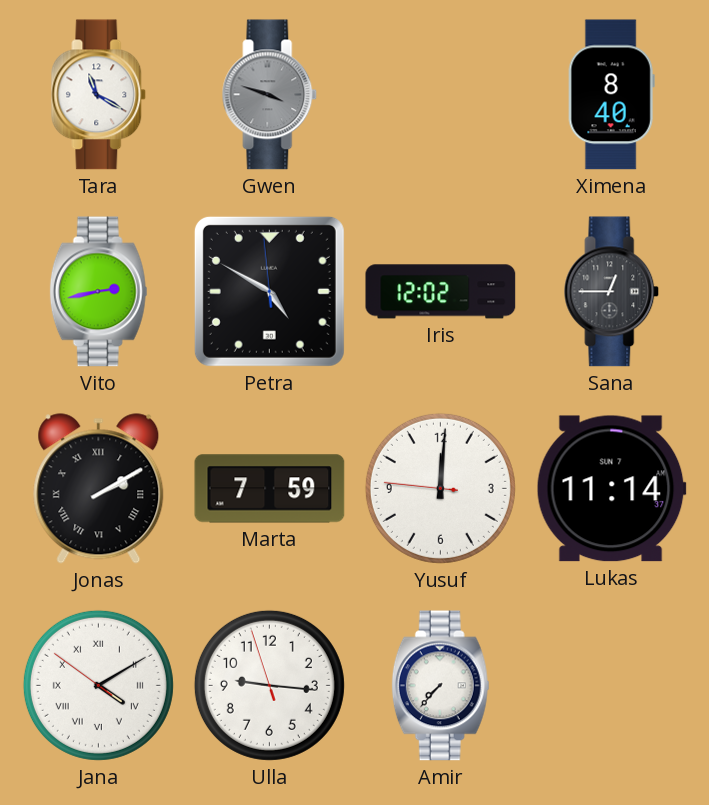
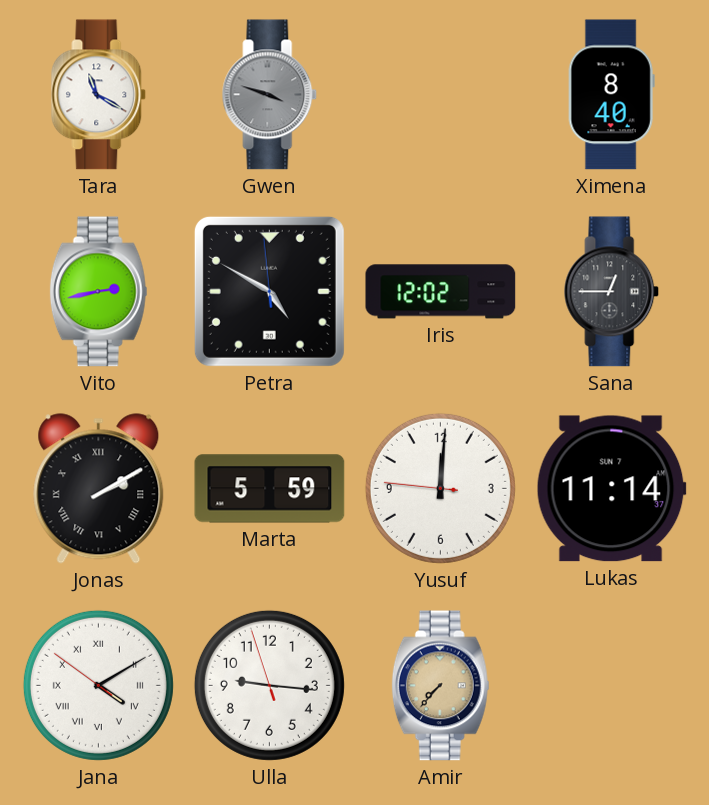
Marta: 7:59 -> 5:59
Amir dial: white -> champagne
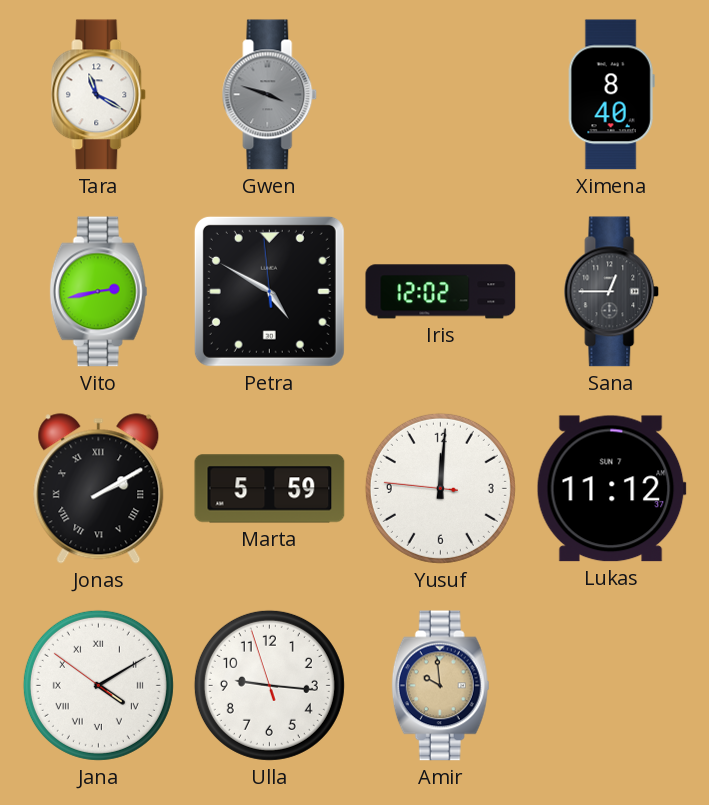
Lukas: 11:14 -> 11:12
Amir: 7:37 -> 9:59
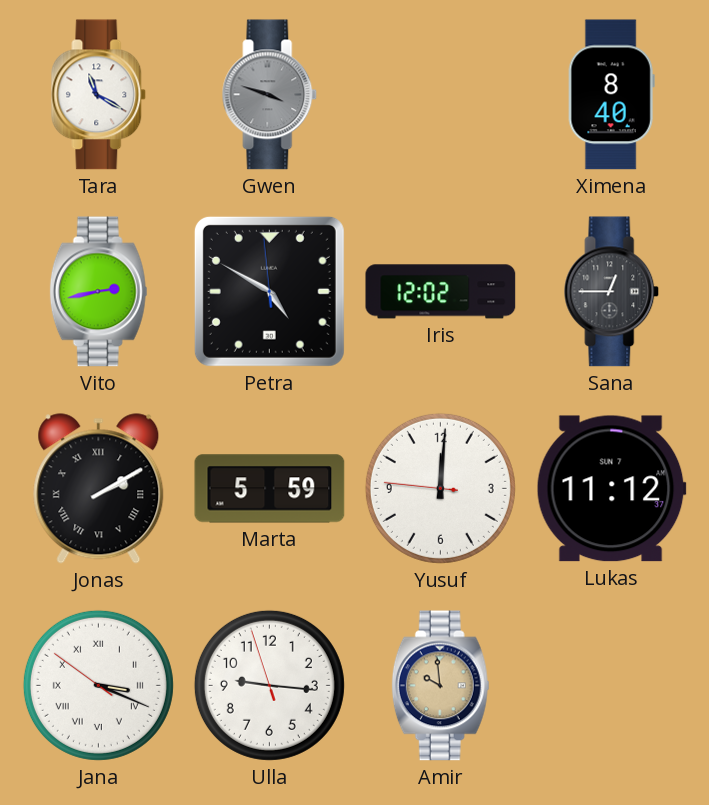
Jana: 4:09 -> 3:18
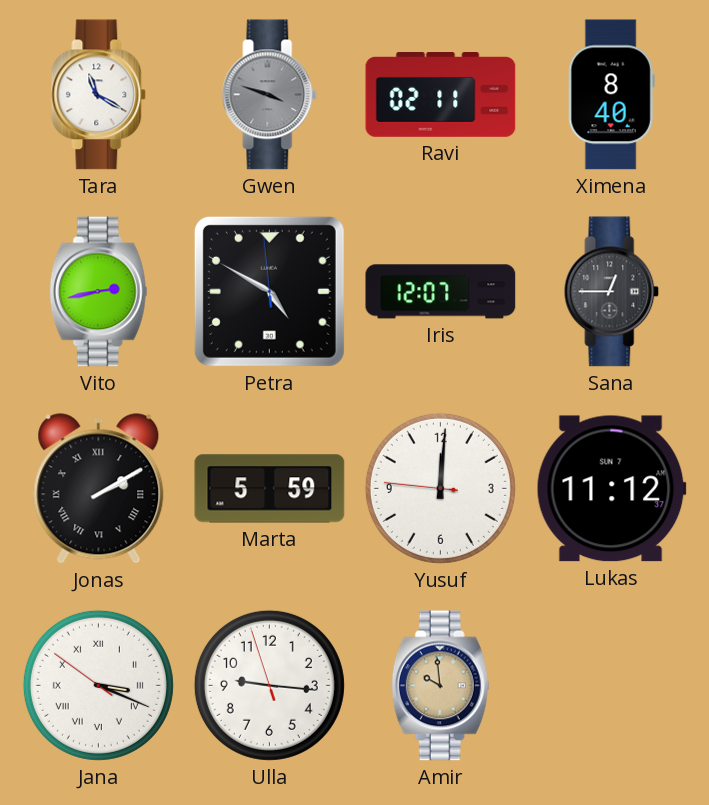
Ravi: none -> 02:11
Iris: 12:02 -> 12:07
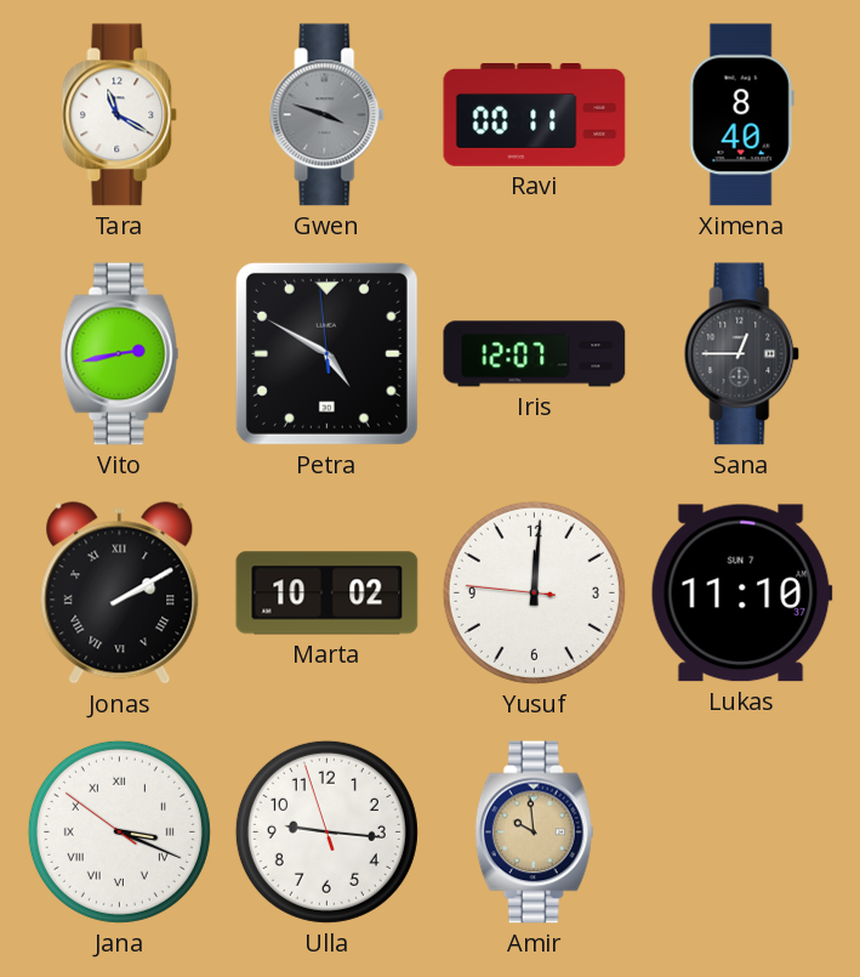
Ravi: 02:11 -> 00:11
Marta: 5:59 -> 10:02
Lukas: 11:12 -> 11:10
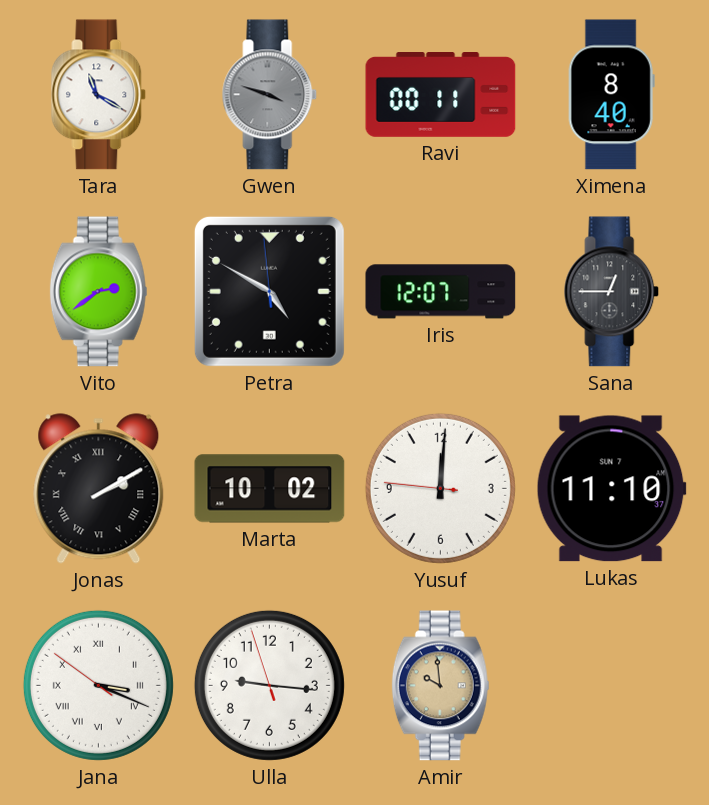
Vito: 2:43 -> 2:39
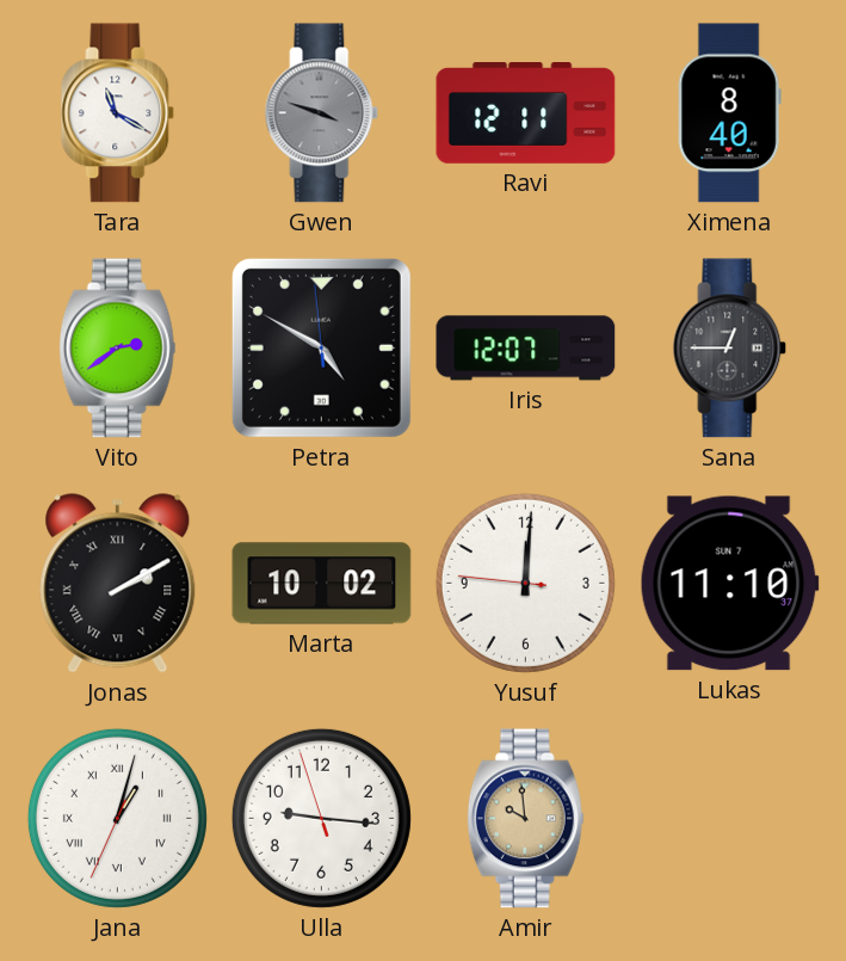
Ravi: 00:11 -> 12:11
Jana: 3:18 -> 1:02
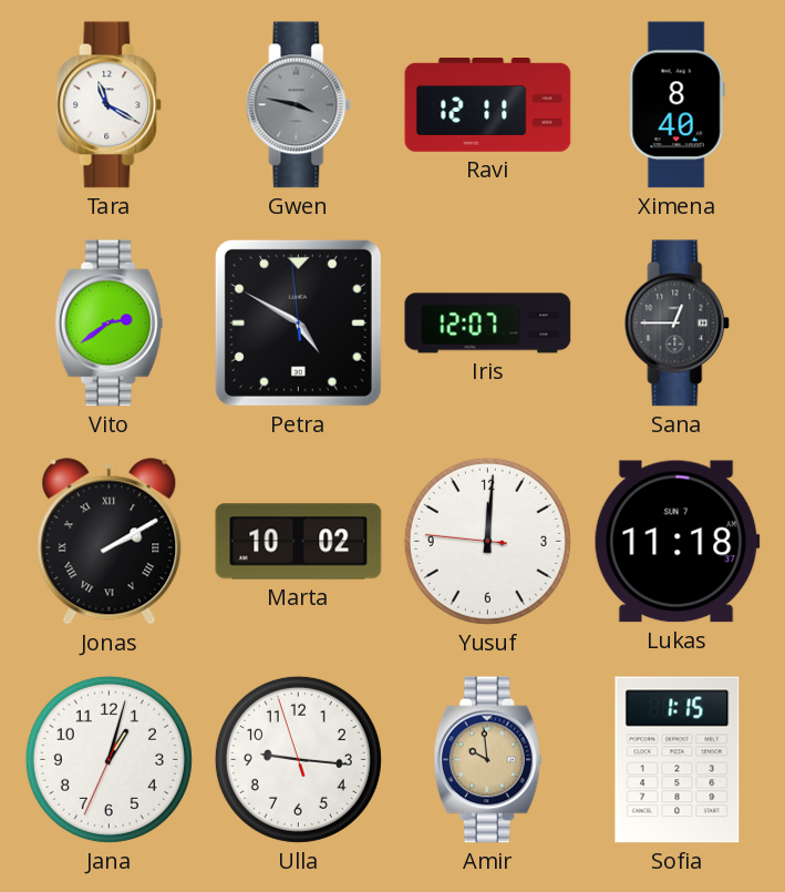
Gwen: 3:48 -> 3:47
Lukas: 11:10 -> 11:18
Jana numerals: Roman -> Arabic
Sofia: none -> 1:15
